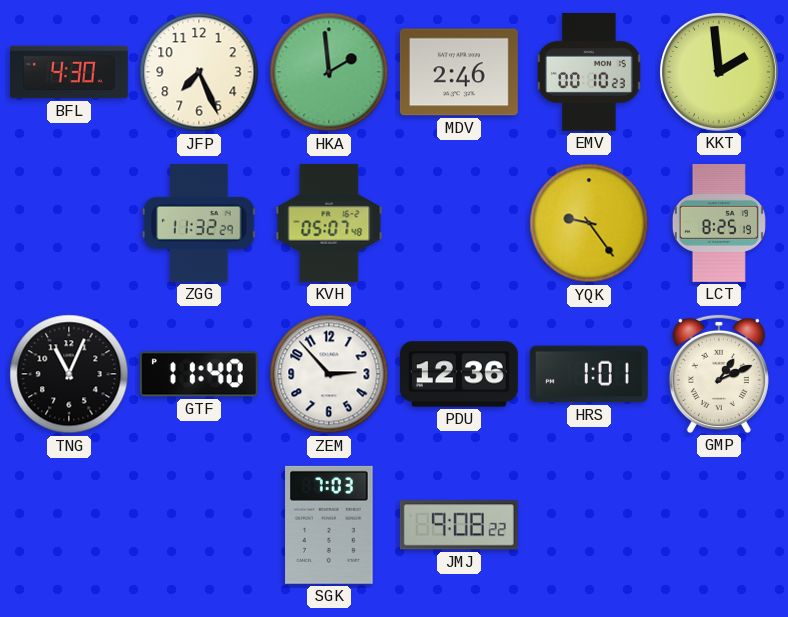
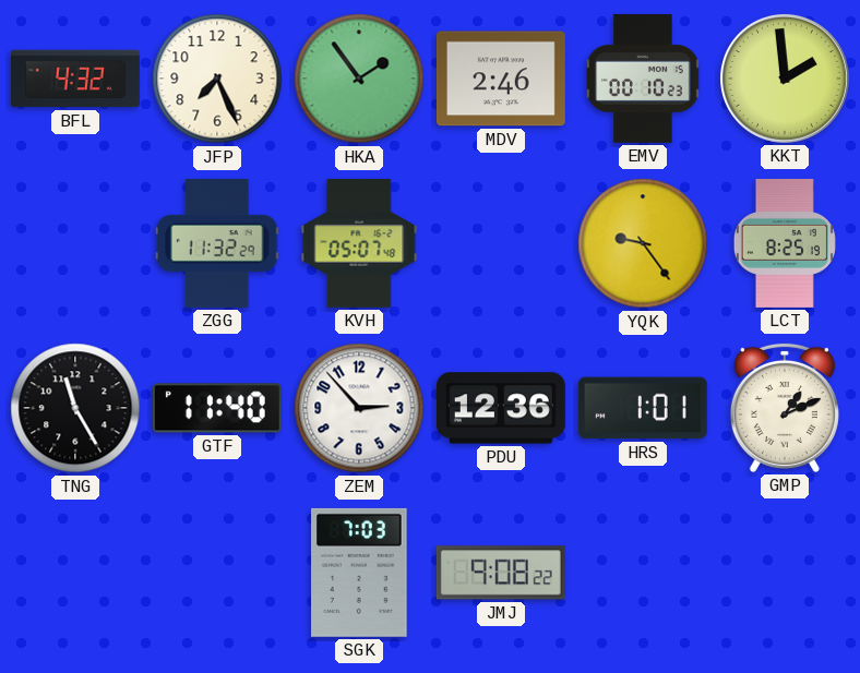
BFL: 4:30 -> 4:32
HKA: 1:59 -> 1:54
TNG: 11:04 -> 11:25
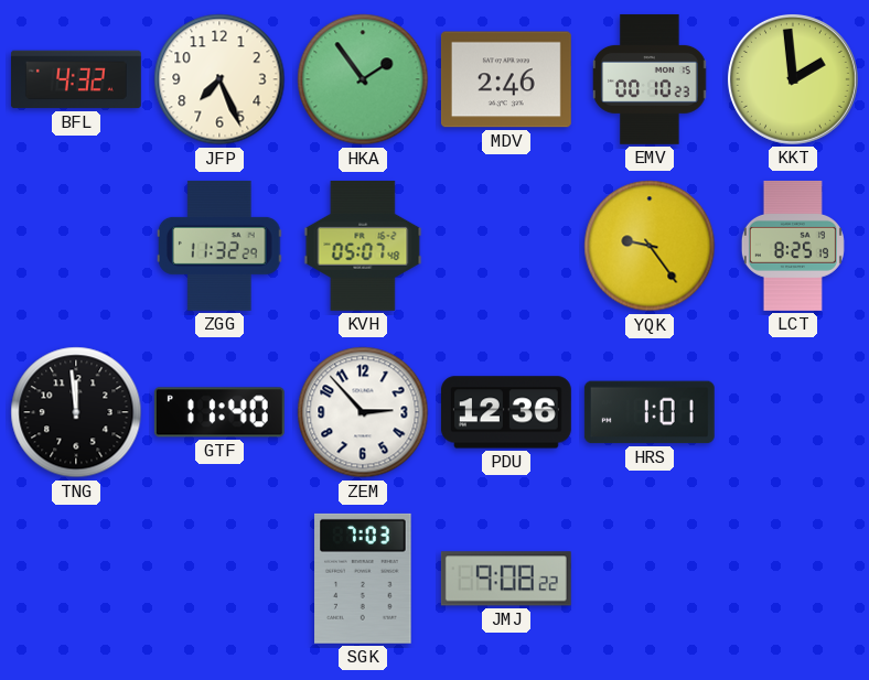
TNG: 11:25 -> 11:59
GMP: 1:11 -> none
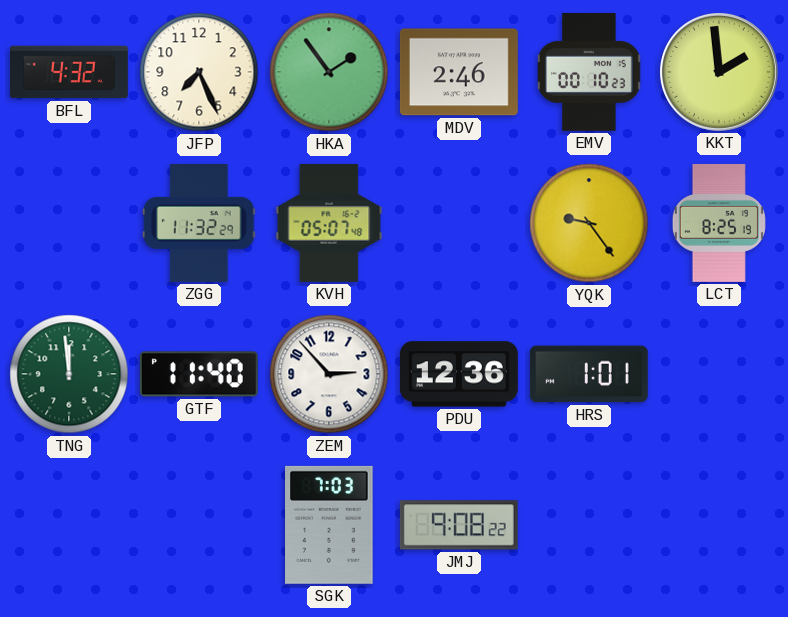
TNG dial: black -> green
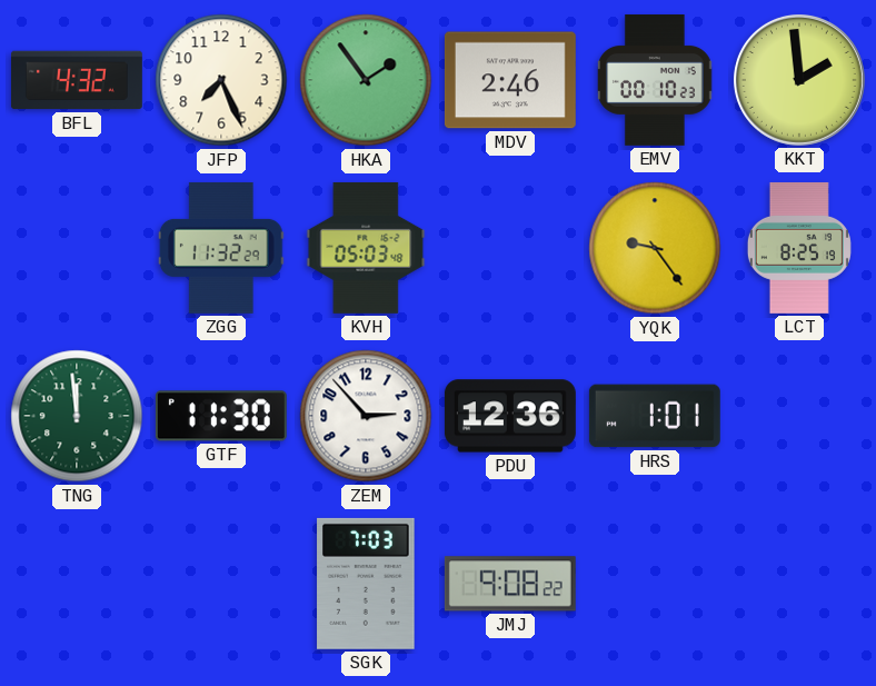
KVH: 05:07 -> 05:03
GTF: 11:40 -> 11:30
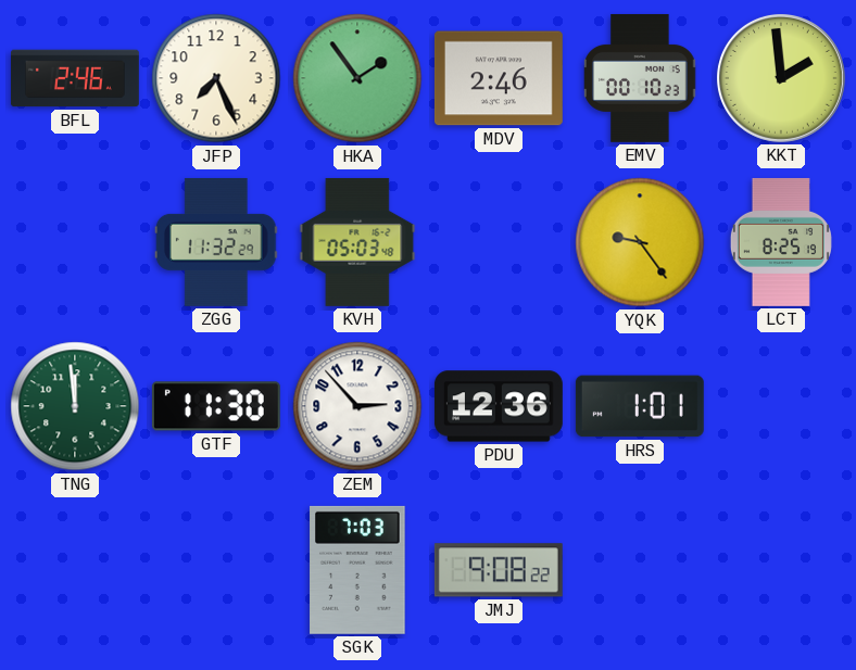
BFL: 4:32 -> 2:46
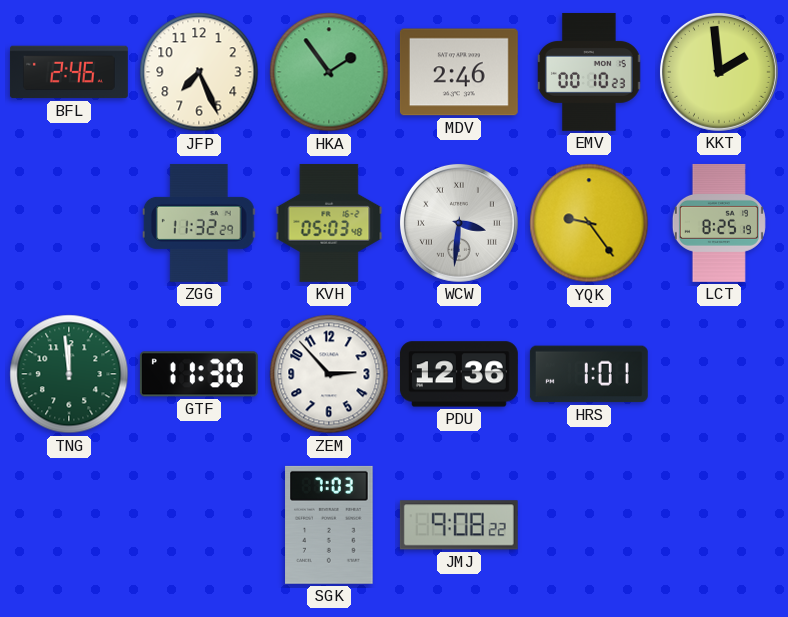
WCW: none -> 3:31
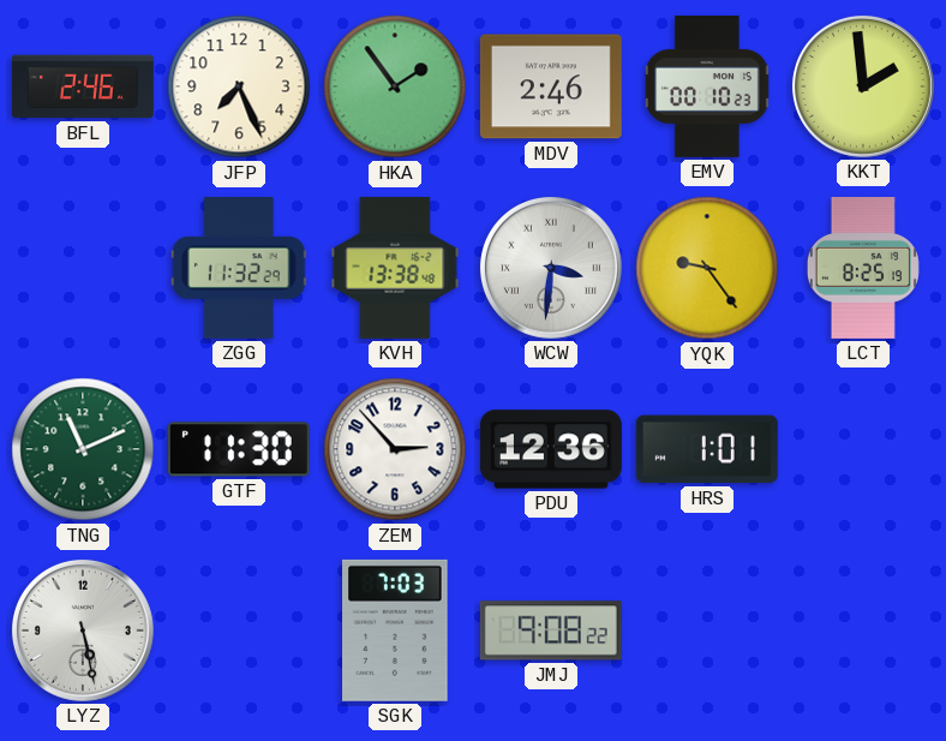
KVH: 05:03 -> 13:38
TNG: 11:59 -> 11:11
LYZ: none -> 5:28
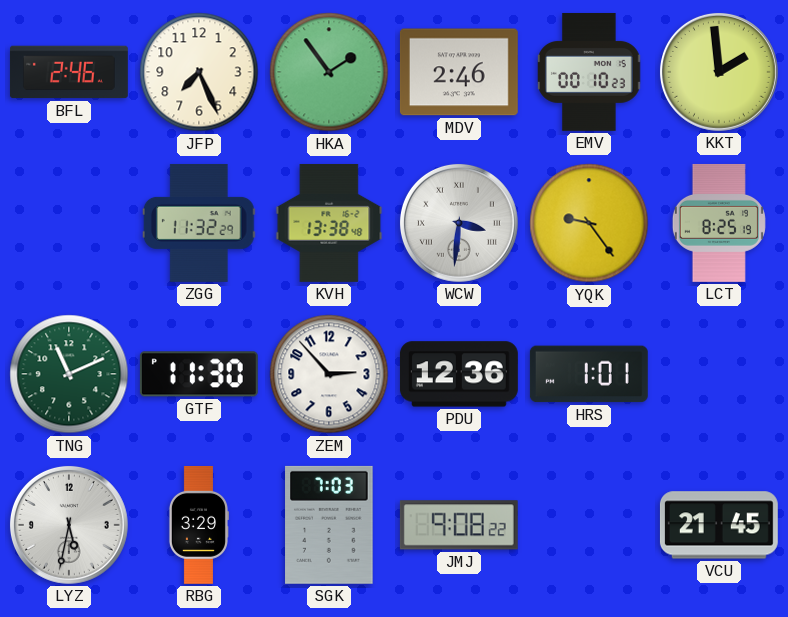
LYZ: 5:28 -> 5:32
RBG: none -> 3:29
VCU: none -> 21:45
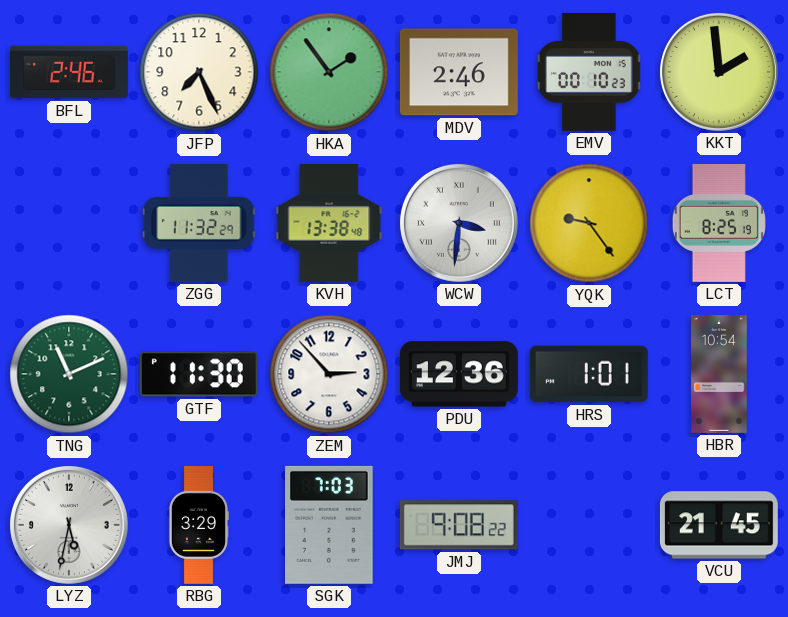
HBR: none -> 10:54
